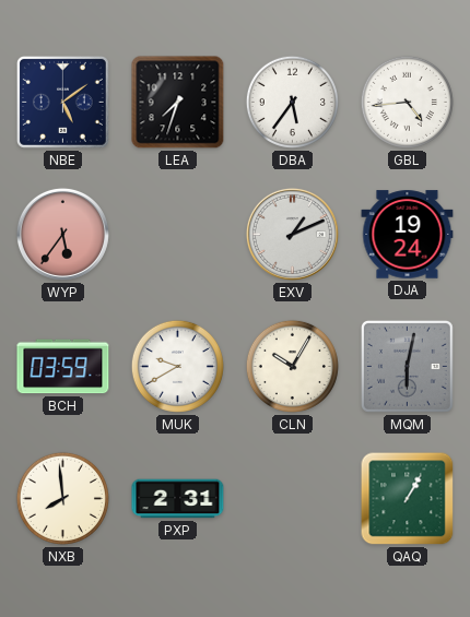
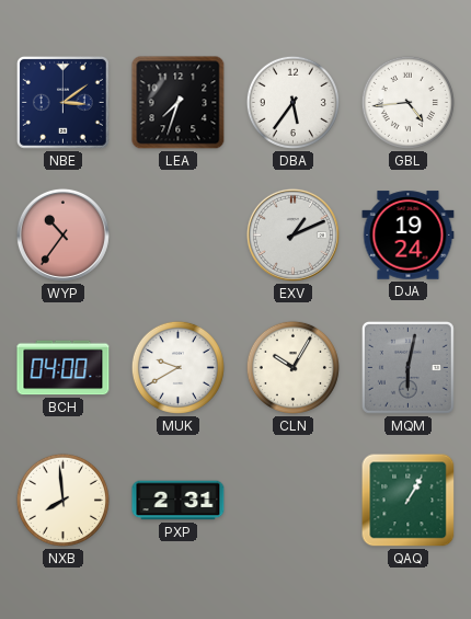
NBE: 5:09 -> 3:09
WYP: 5:36 -> 10:36
BCH: 03:59 -> 04:00
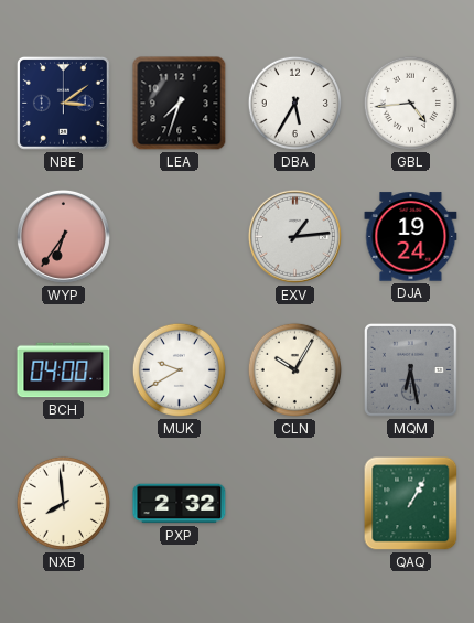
DBA: 5:36 -> 5:35
WYP: 10:36 -> 6:36
EXV: 1:11 -> 1:14
MQM: 6:02 -> 6:28
PXP: 2:31 -> 2:32
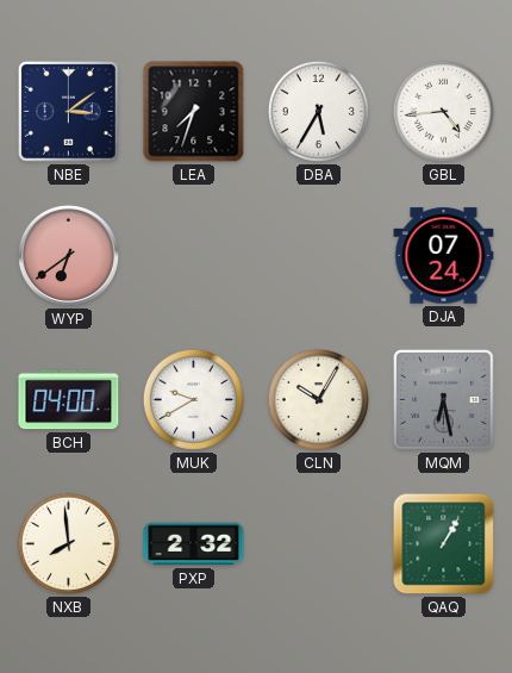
WYP: 6:36 -> 6:39
EXV: 1:14 -> none
DJA: 19:24 -> 07:24
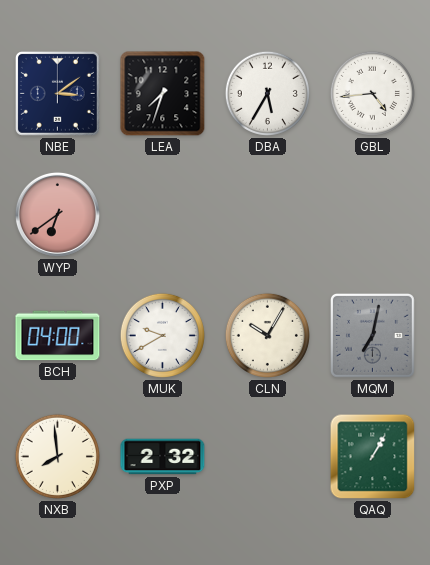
DJA: 07:24 -> none
MQM: 6:28 -> 7:02
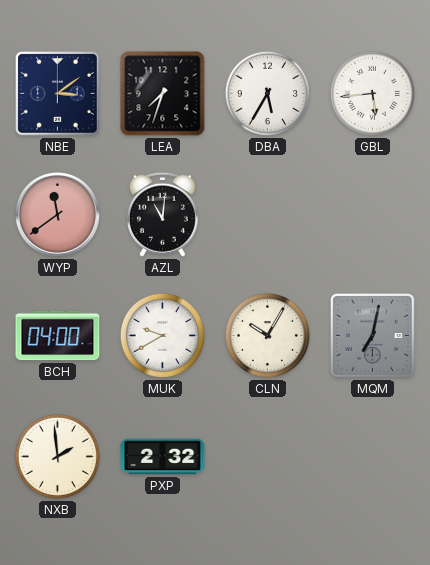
GBL: 4:44 -> 5:44
WYP: 6:39 -> 11:39
AZL: none -> 11:01
NXB: 7:59 -> 1:59
QAQ: 1:05 -> none
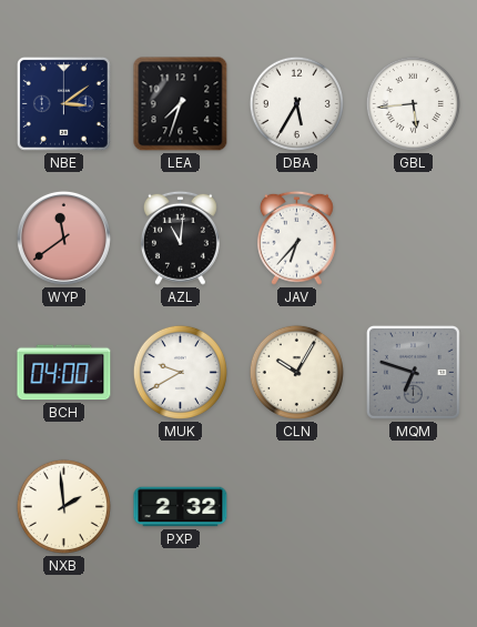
JAV: none -> 6:37
MQM: 7:02 -> 6:48
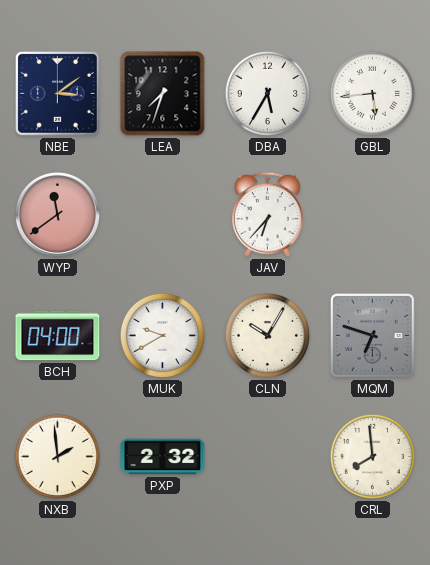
AZL: 11:01 -> none
CRL: none -> 7:59
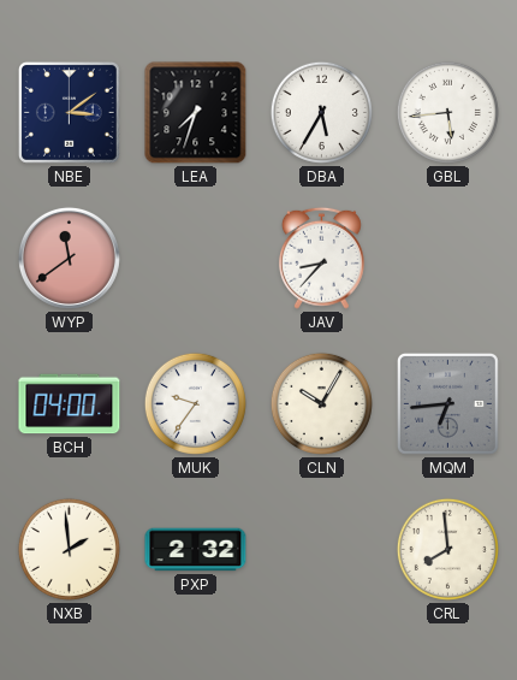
JAV: 6:37 -> 8:37
MUK: 9:40 -> 9:36
MQM: 6:48 -> 6:44
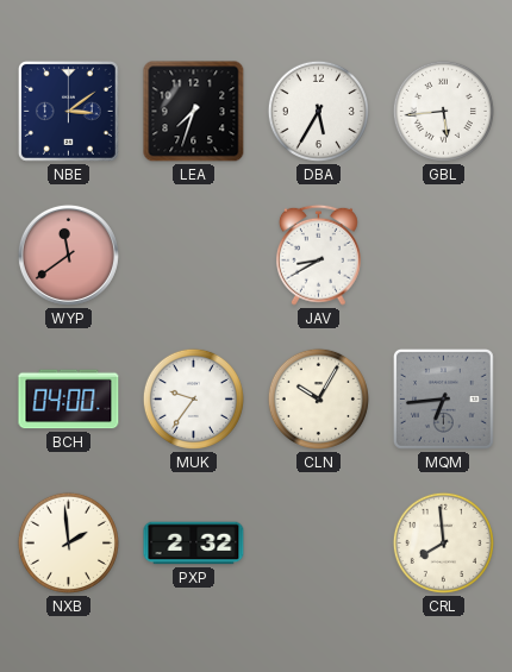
JAV: 8:37 -> 8:40
